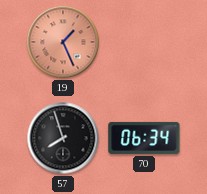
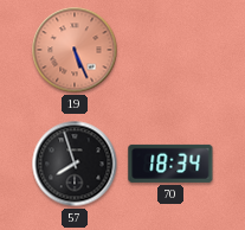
19: 1:26 -> 5:26
70: 06:34 -> 18:34
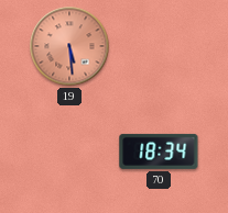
19: 5:26 -> 5:29
57: 7:57 -> none
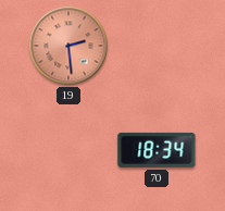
19: 5:29 -> 2:29
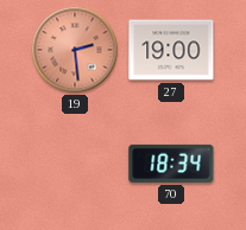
27: none -> 19:00
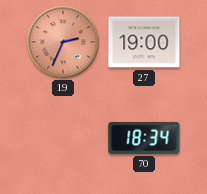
19: 2:29 -> 2:34
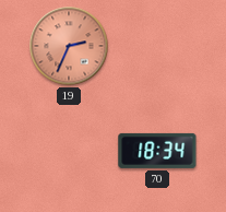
27: 19:00 -> none
